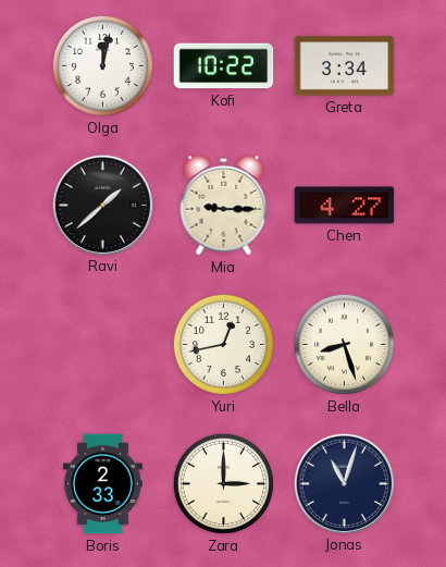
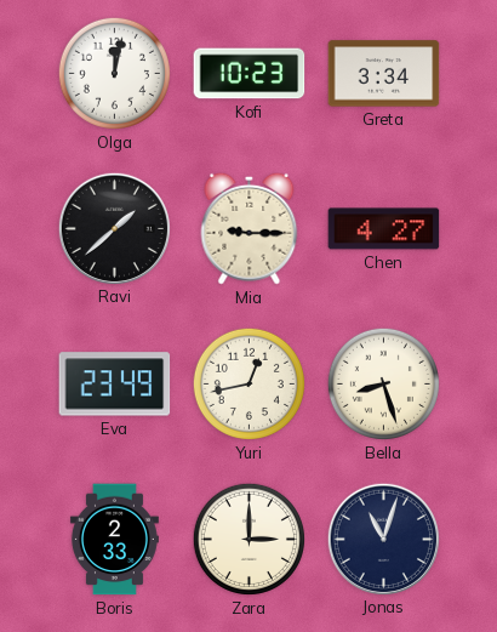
Kofi: 10:22 -> 10:23
Eva: none -> 23:49
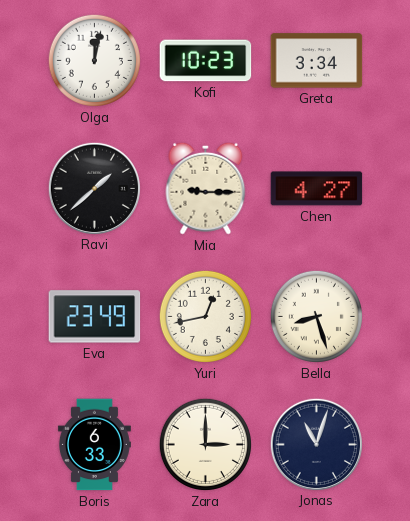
Boris: 2:33 -> 6:33
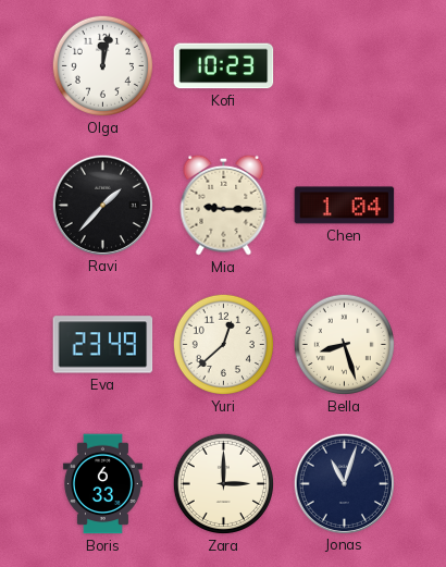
Greta: 3:34 -> none
Ravi: 1:38 -> 1:37
Chen: 4:27 -> 1:04
Yuri: 12:43 -> 12:38
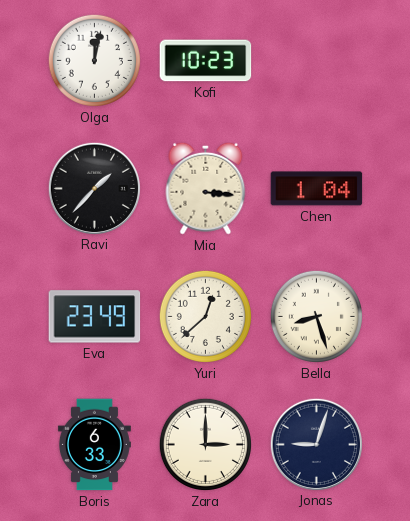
Mia: 9:15 -> 3:16
Jonas: 11:03 -> 9:03
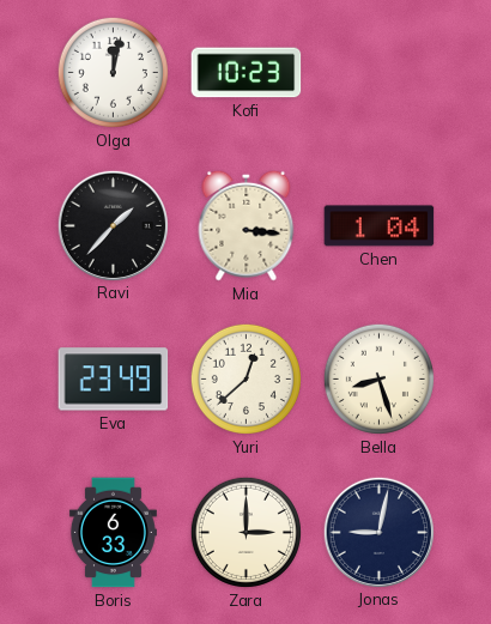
Jonas: 9:03 -> 9:02
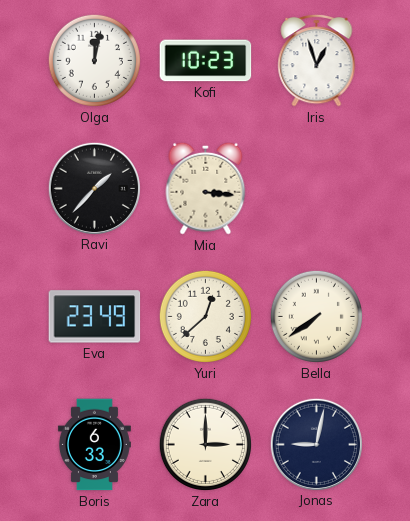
Iris: none -> 12:57
Chen: 1:04 -> none
Bella: 8:27 -> 7:39
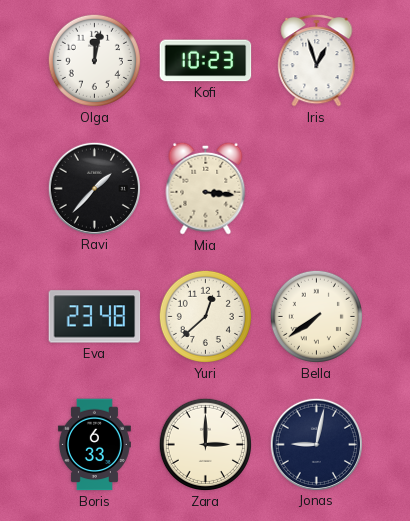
Eva: 23:49 -> 23:48
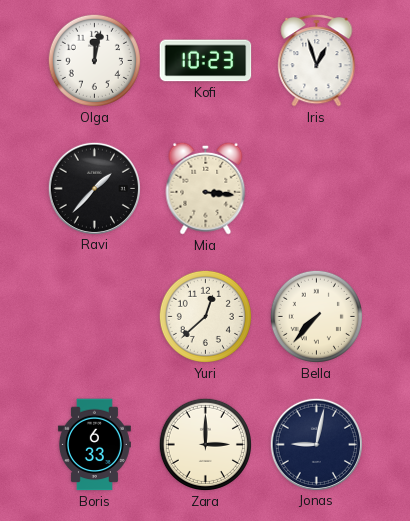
Eva: 23:48 -> none
Bella: 7:39 -> 7:37
